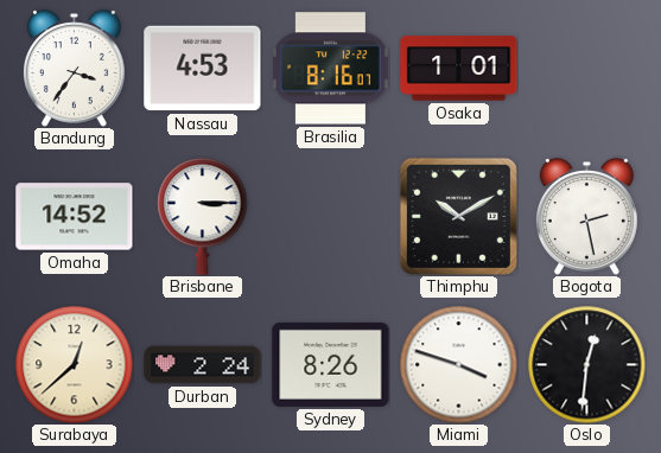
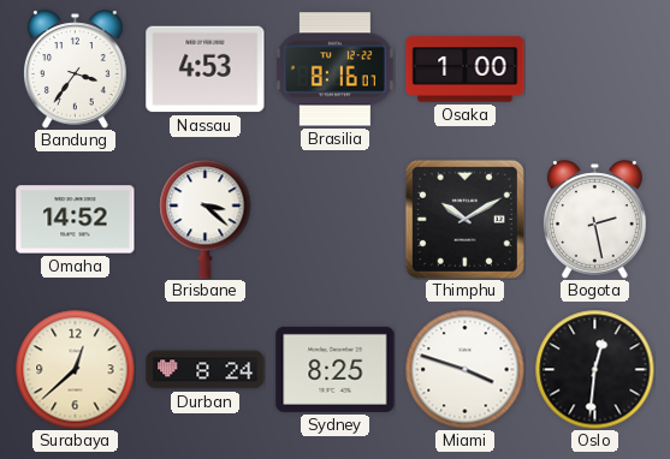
Osaka: 1:01 -> 1:00
Brisbane: 3:15 -> 3:22
Durban: 2:24 -> 8:24
Sydney: 8:26 -> 8:25
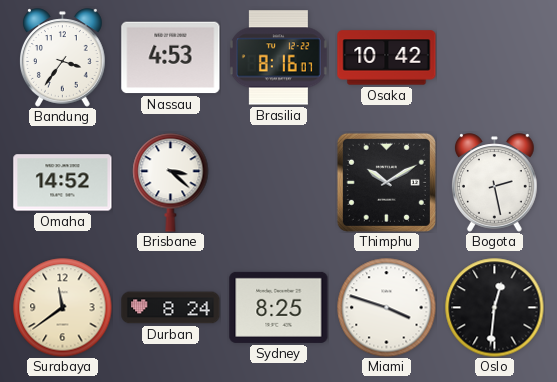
Osaka: 1:00 -> 10:42
Surabaya: 12:38 -> 11:39
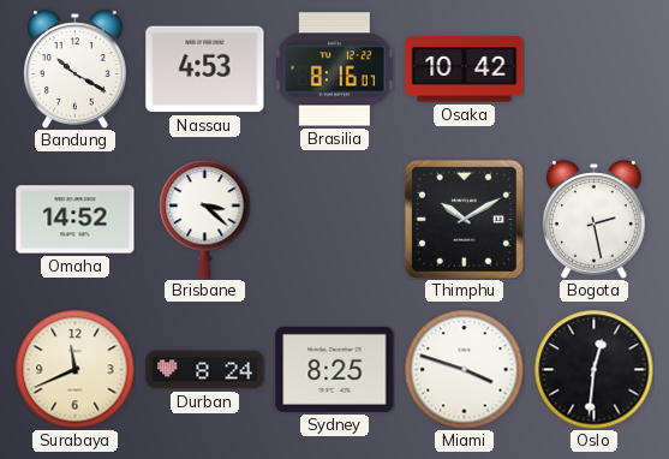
Bandung: 3:36 -> 10:20
Surabaya: 11:39 -> 11:41
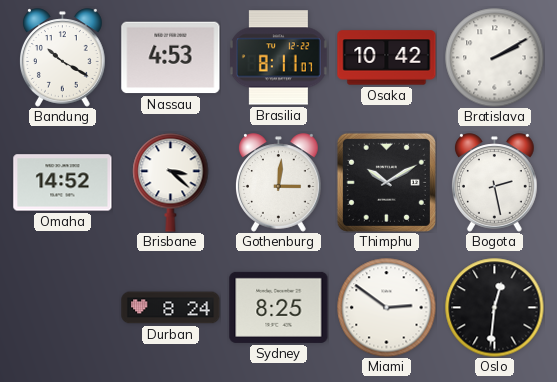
Brasilia: 8:16 -> 8:11
Bratislava: none -> 2:10
Gothenburg: none -> 3:01
Surabaya: 11:41 -> none
Miami: 3:48 -> 2:51
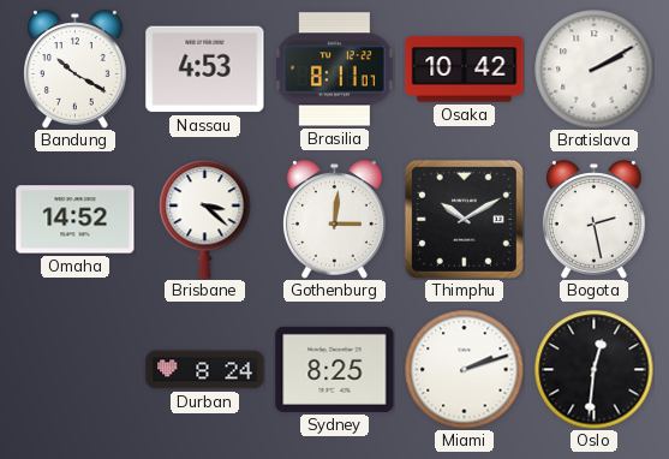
Miami: 2:51 -> 2:12
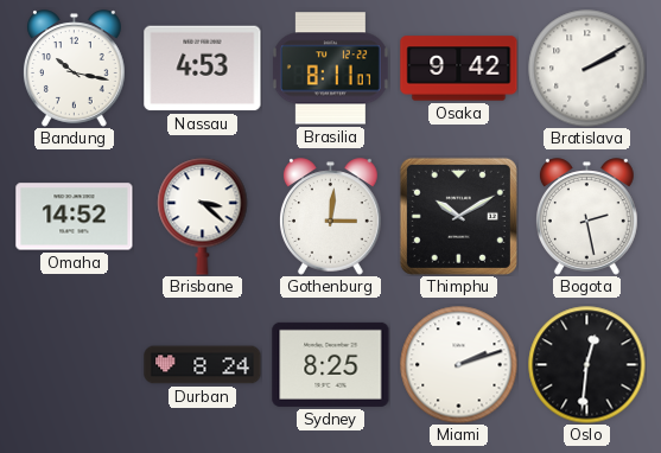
Bandung: 10:20 -> 10:17
Osaka: 10:42 -> 9:42
